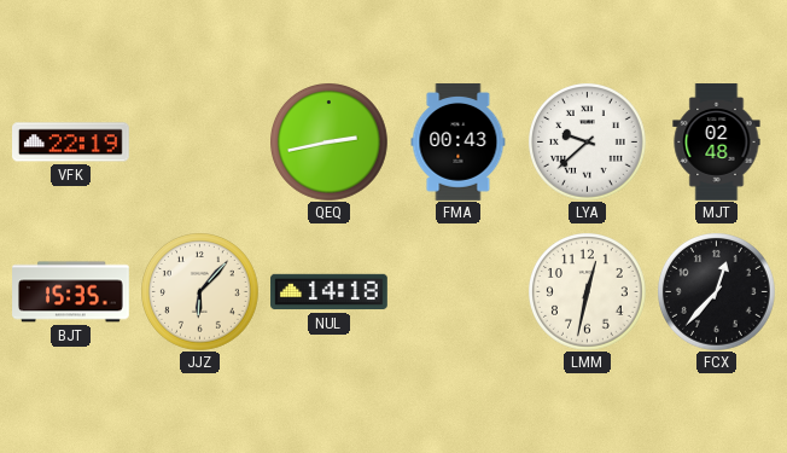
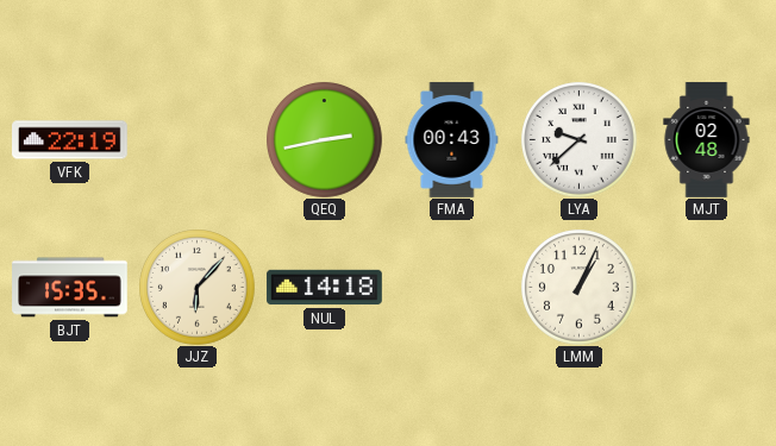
LMM: 12:32 -> 1:04
FCX: 12:37 -> none
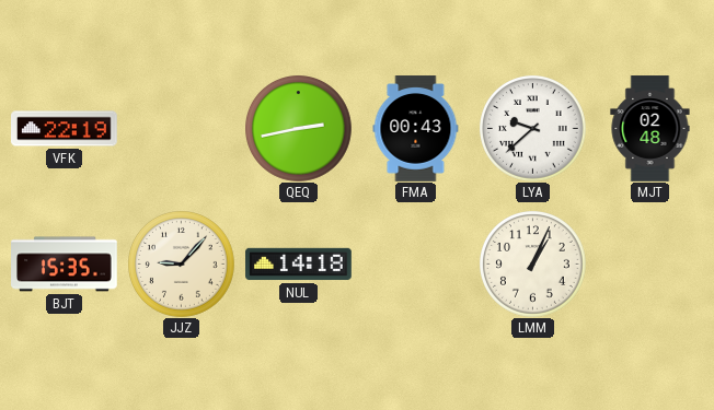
JJZ: 6:07 -> 9:07
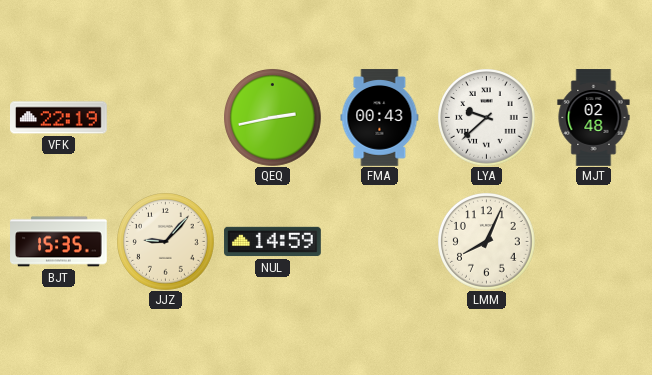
NUL: 14:18 -> 14:59
LMM: 1:04 -> 8:04
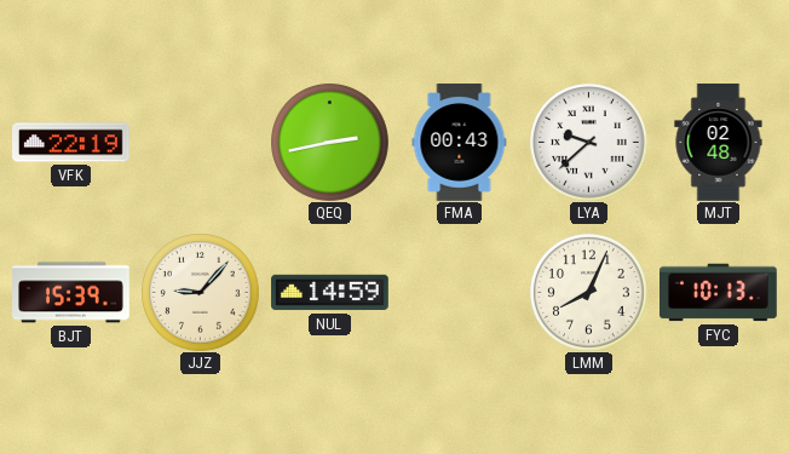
BJT: 15:35 -> 15:39
FYC: none -> 10:13
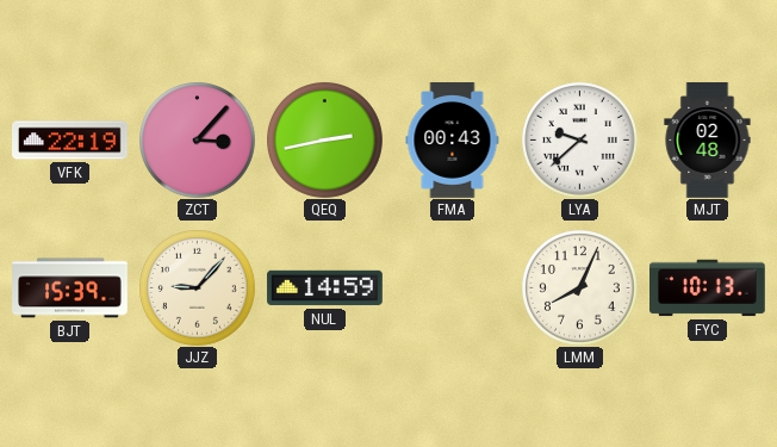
ZCT: none -> 3:07
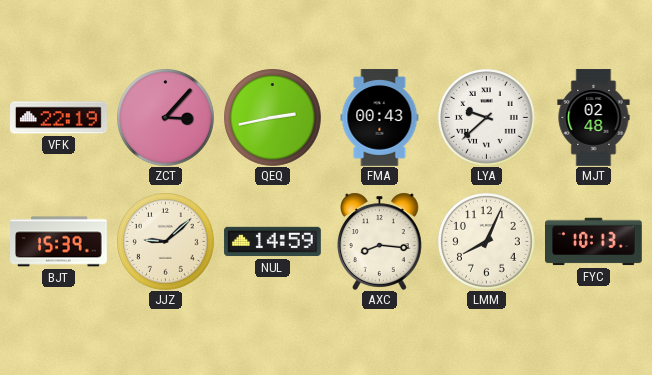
JJZ: 9:07 -> 9:08
AXC: none -> 8:16
